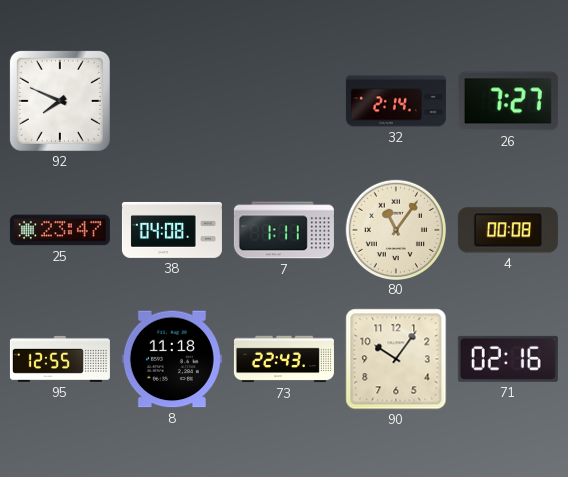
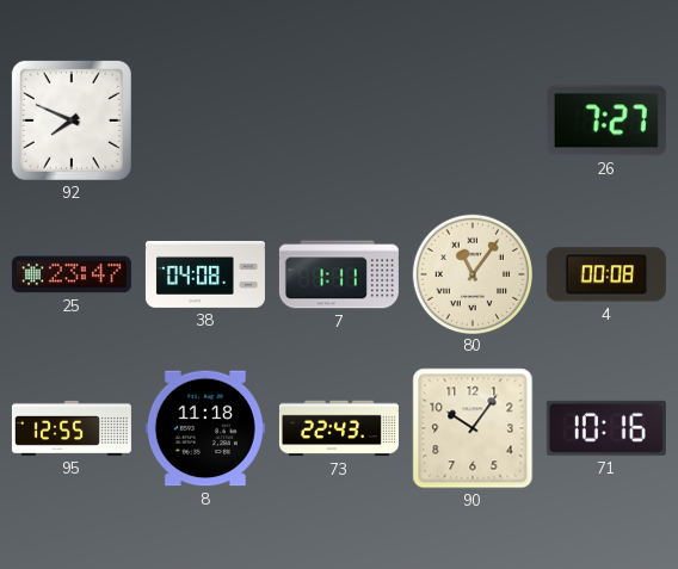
32: 2:14 -> none
71: 02:16 -> 10:16
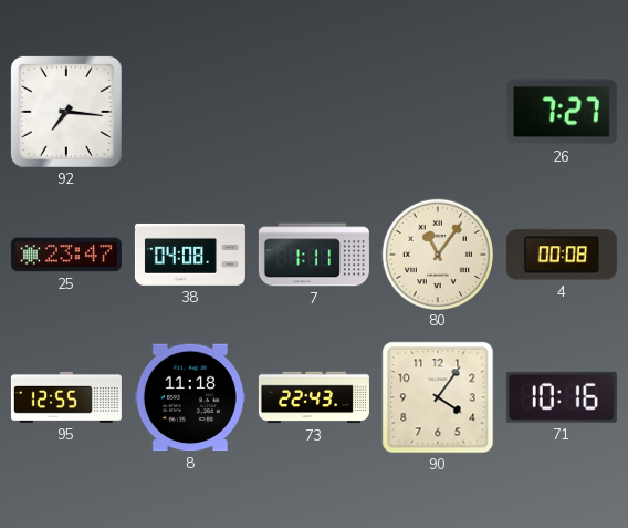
92: 7:49 -> 7:16
90: 10:06 -> 4:06
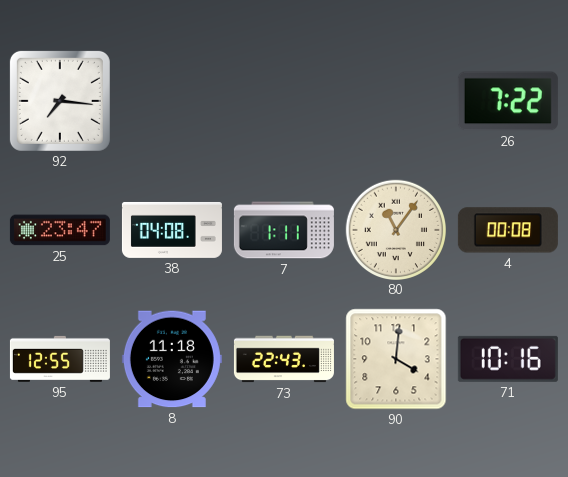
26: 7:27 -> 7:22
90: 4:06 -> 4:01
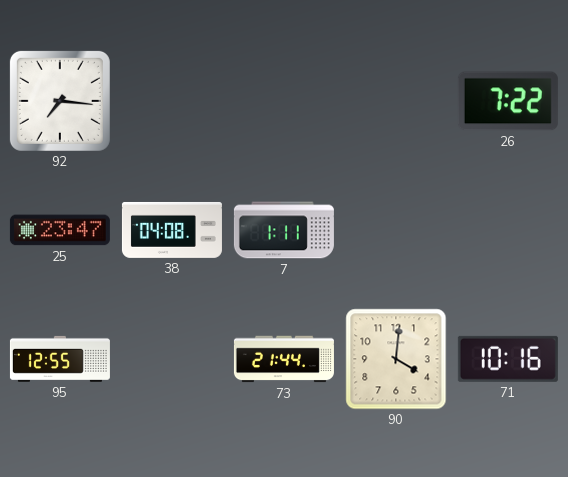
80: 11:06 -> none
4: 00:08 -> none
8: 11:18 -> none
73: 22:43 -> 21:44
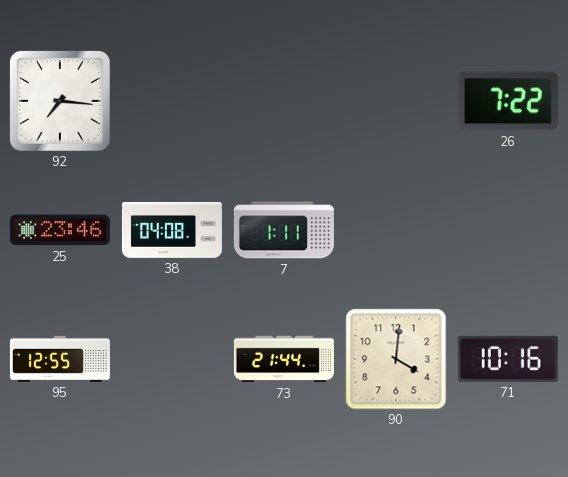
25: 23:47 -> 23:46
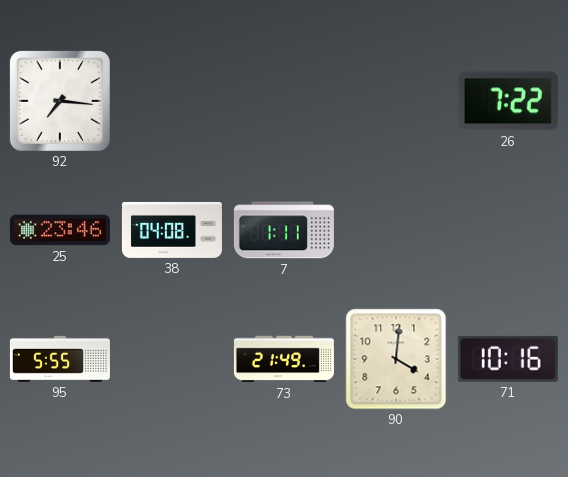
95: 12:55 -> 5:55
73: 21:44 -> 21:49
